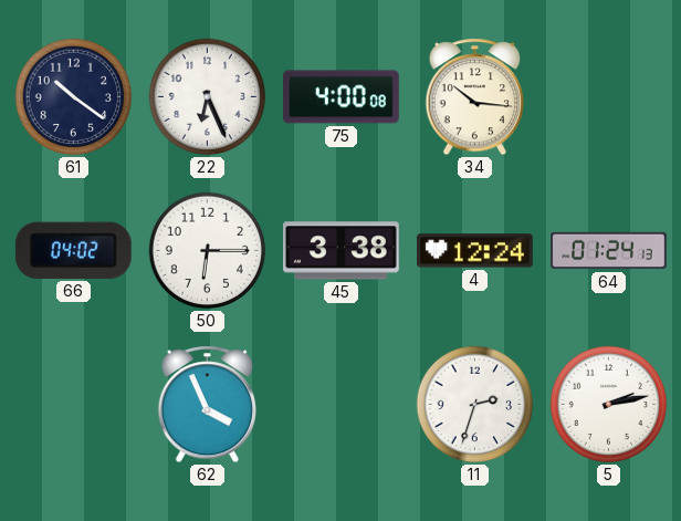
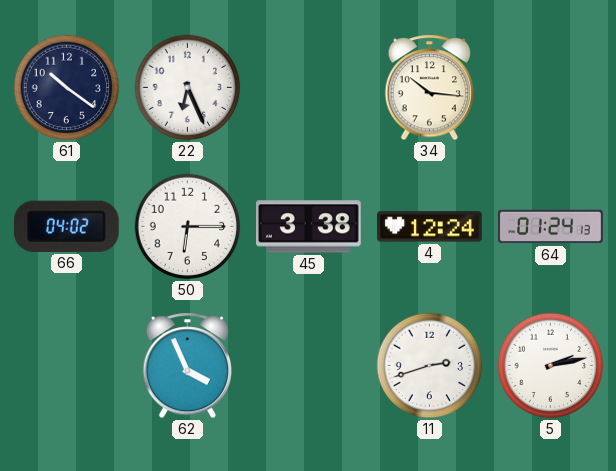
75: 4:00 -> none
11: 2:33 -> 2:42
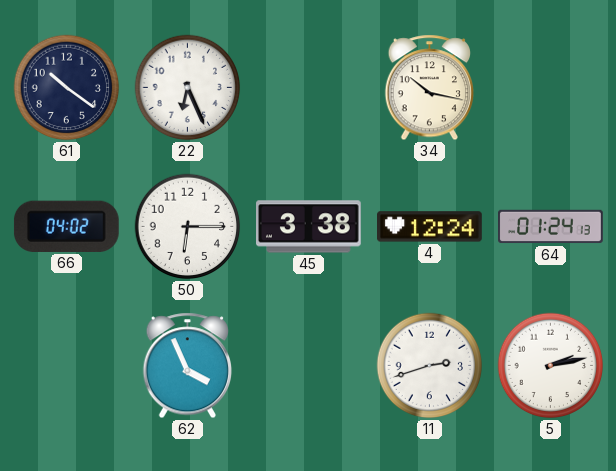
34: 10:16 -> 10:17
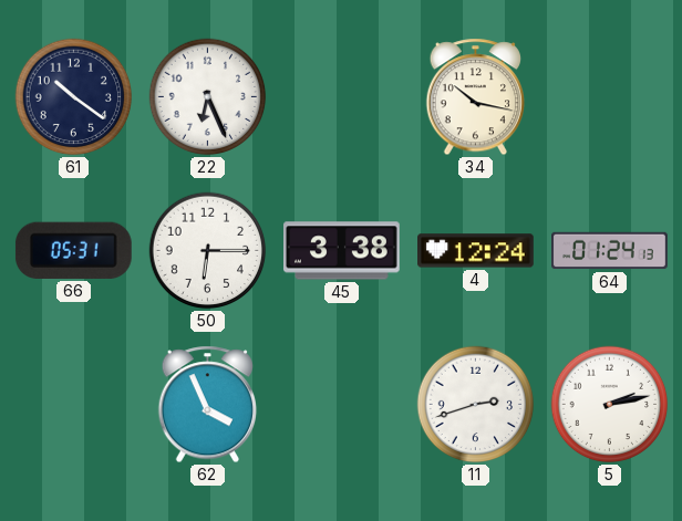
66: 04:02 -> 05:31
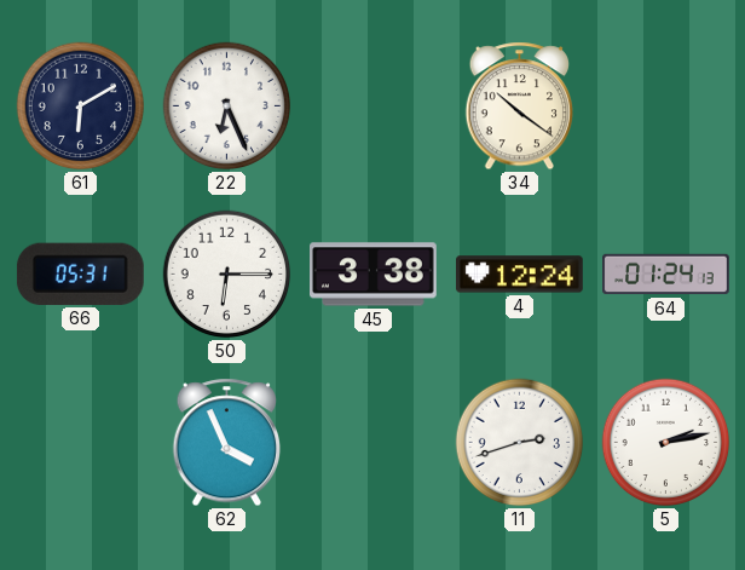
61: 10:21 -> 6:10
34: 10:17 -> 10:21
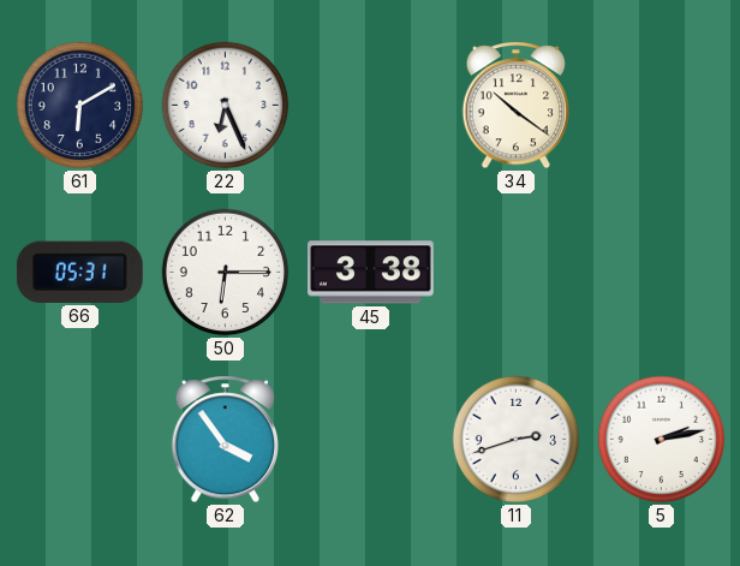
4: 12:24 -> none
64: 01:24 -> none
62: 3:56 -> 3:54
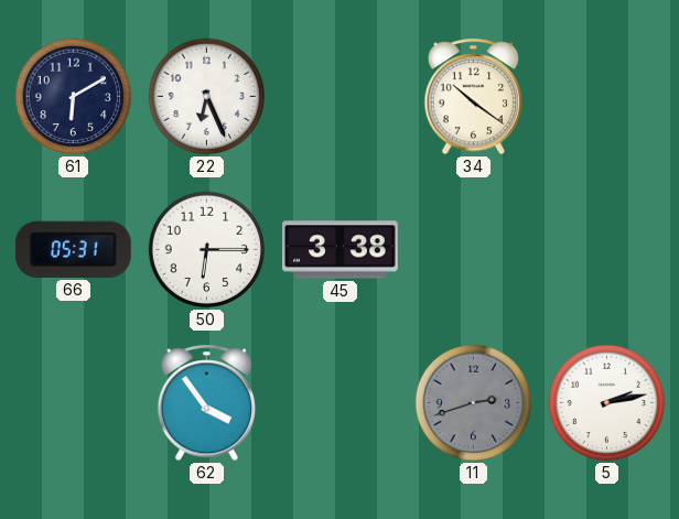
11 dial: white -> grey
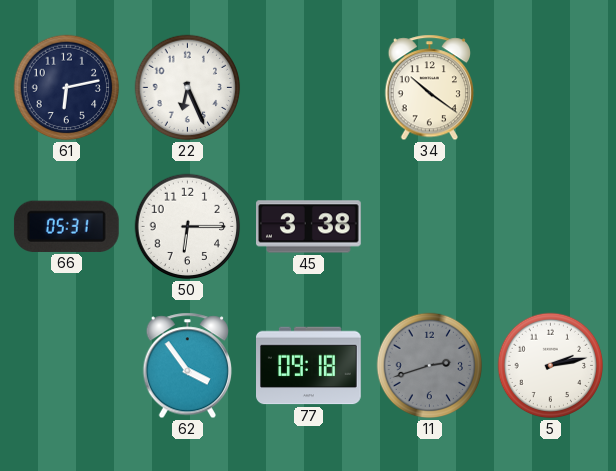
61: 6:10 -> 6:13
77: none -> 09:18
